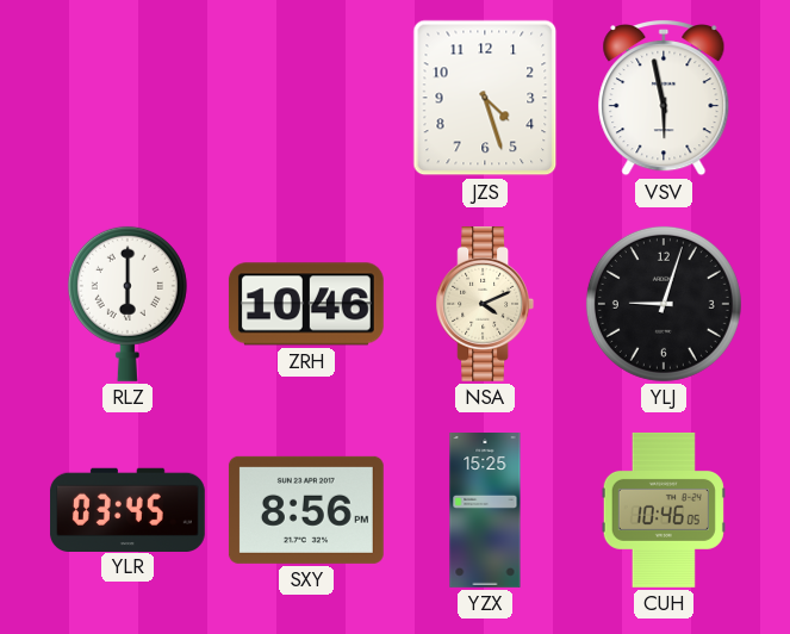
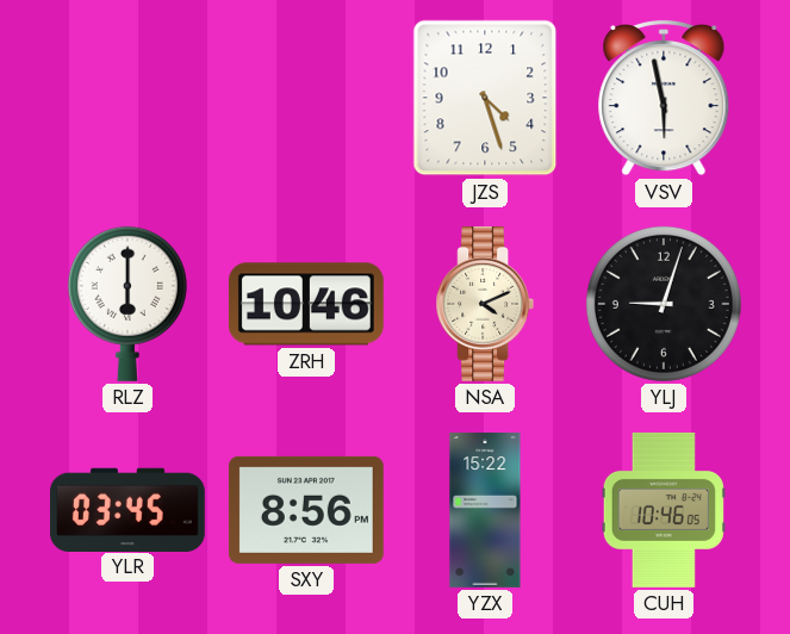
YZX: 15:25 -> 15:22
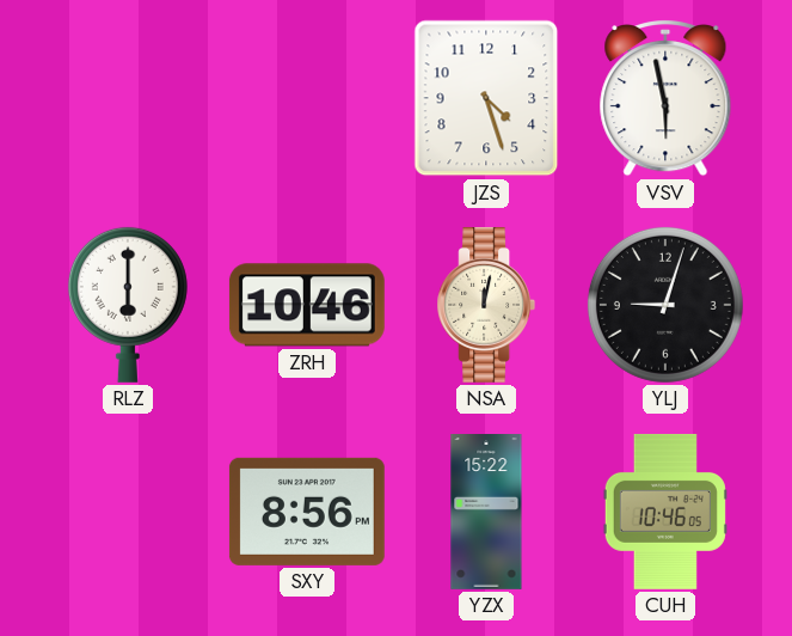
NSA: 4:11 -> 12:02
YLR: 03:45 -> none
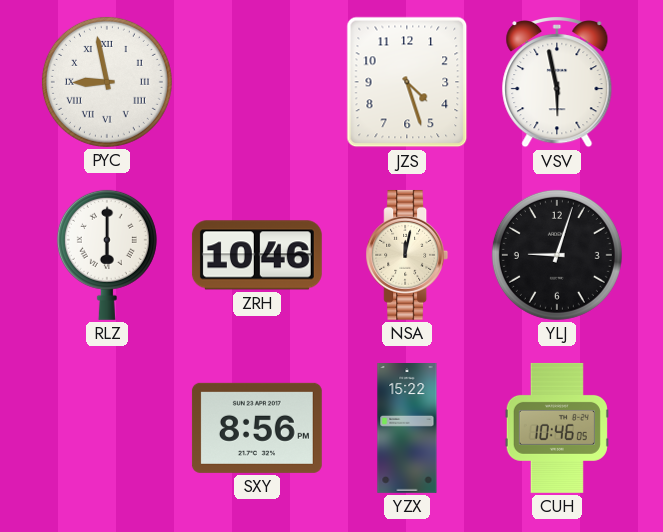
PYC: none -> 8:58
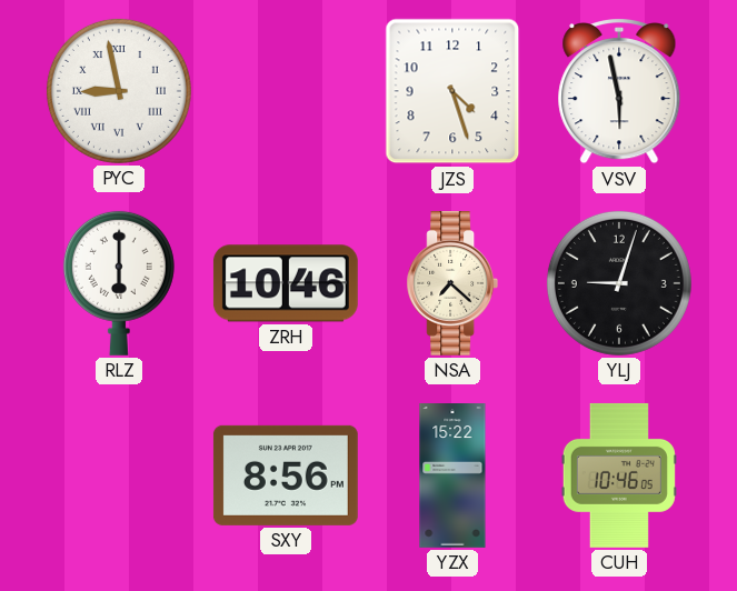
NSA: 12:02 -> 7:22
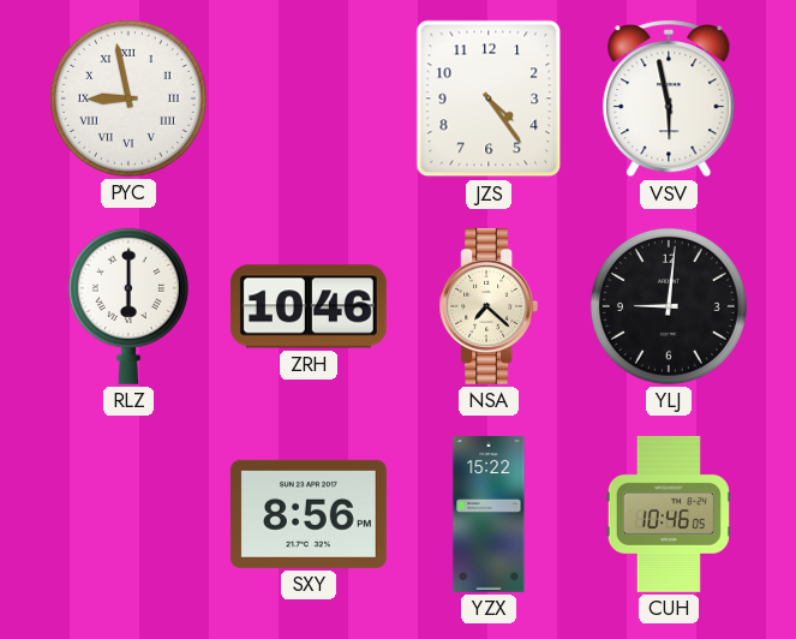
JZS: 4:27 -> 4:24
YLJ: 9:03 -> 9:01
